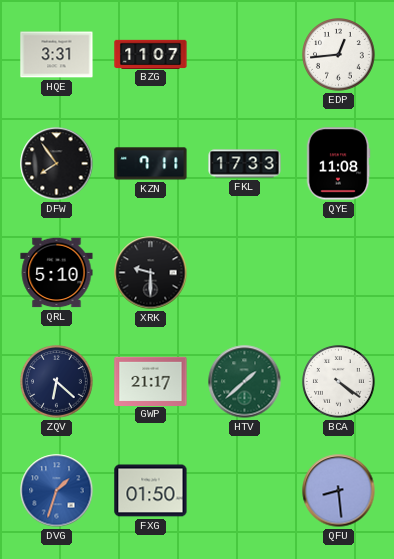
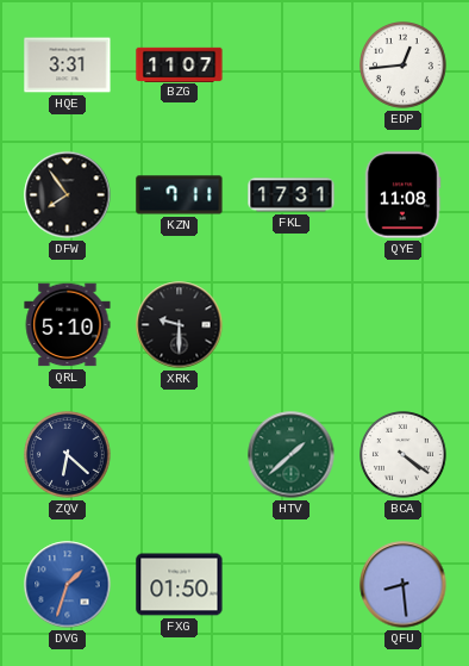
FKL: 17:33 -> 17:31
GWP: 21:17 -> none
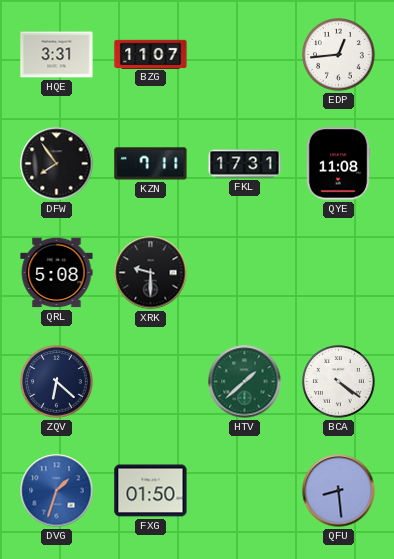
QRL: 5:10 -> 5:08
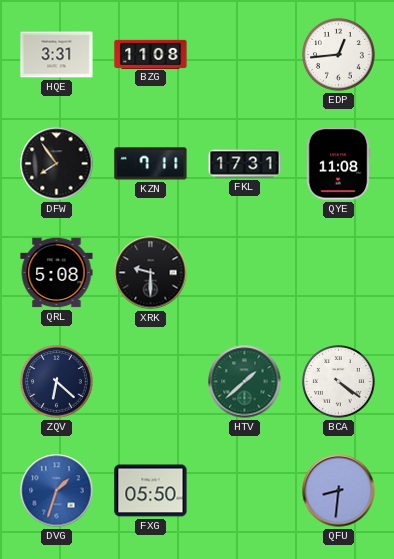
BZG: 11:07 -> 11:08
FXG: 01:50 -> 05:50
QFU: 8:29 -> 8:31
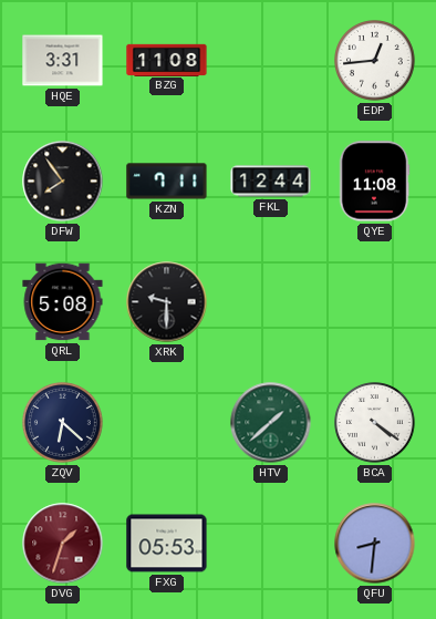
FKL: 17:31 -> 12:44
DVG dial: blue -> burgundy
FXG: 05:50 -> 05:53
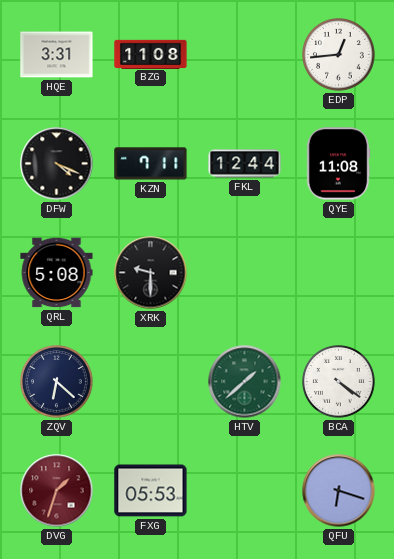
DFW: 7:54 -> 4:19
QFU: 8:31 -> 6:18
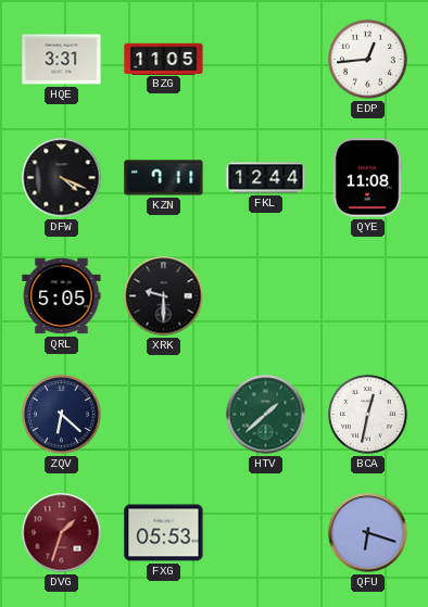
BZG: 11:08 -> 11:05
QRL: 5:08 -> 5:05
BCA: 4:21 -> 12:32
